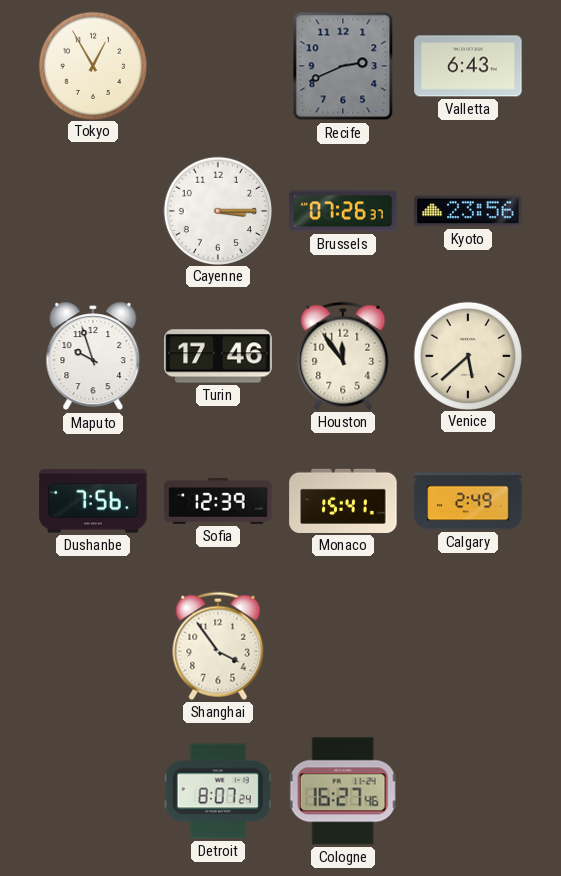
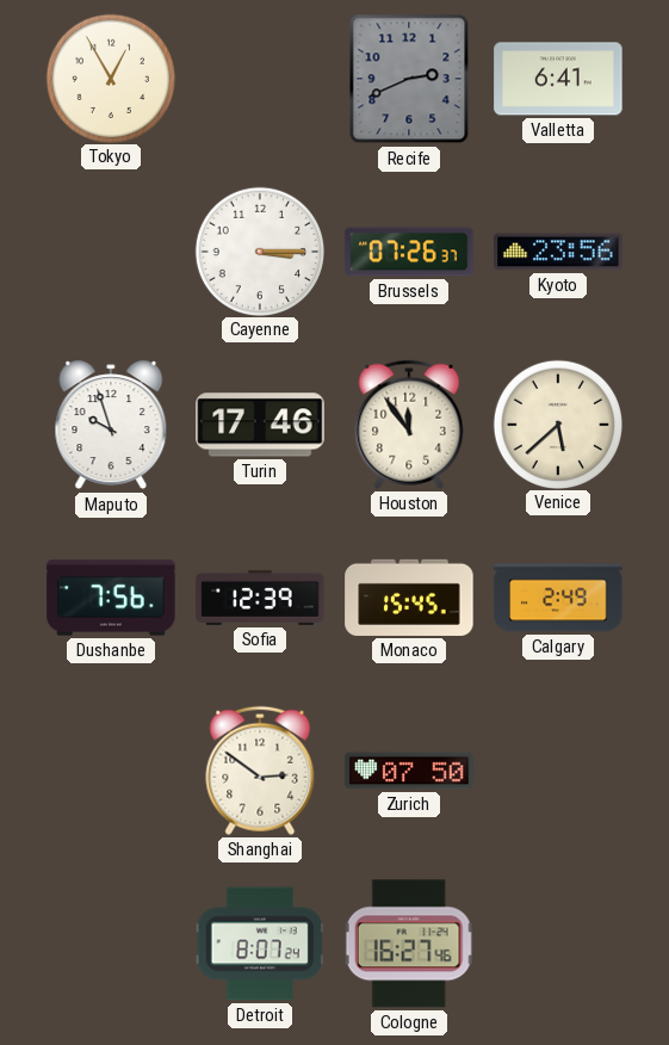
Valletta: 6:43 -> 6:41
Monaco: 15:41 -> 15:45
Shanghai: 3:54 -> 2:51
Zurich: none -> 07:50
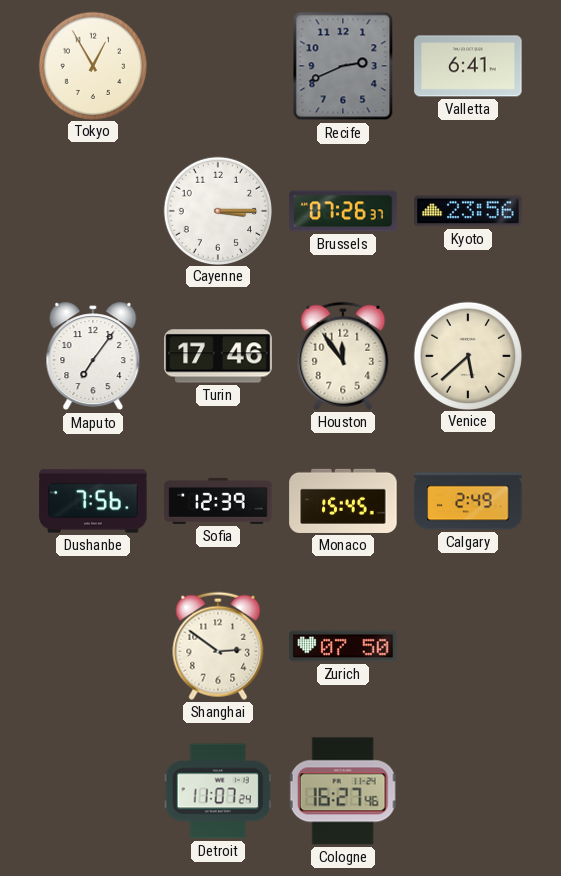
Maputo: 9:57 -> 7:06
Detroit: 8:07 -> 11:07
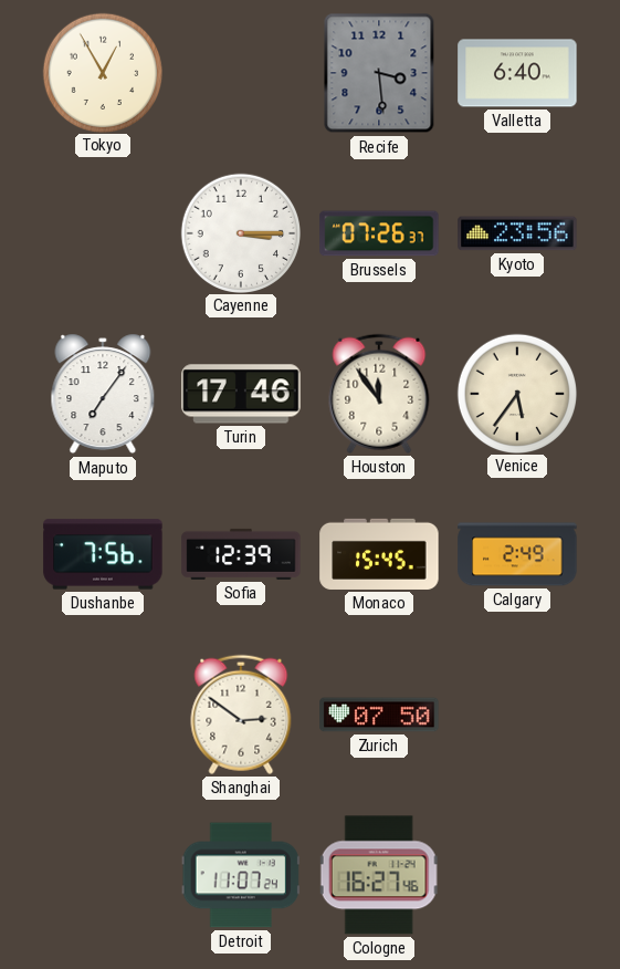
Recife: 2:41 -> 3:29
Valletta: 6:41 -> 6:40
Venice: 5:38 -> 5:36
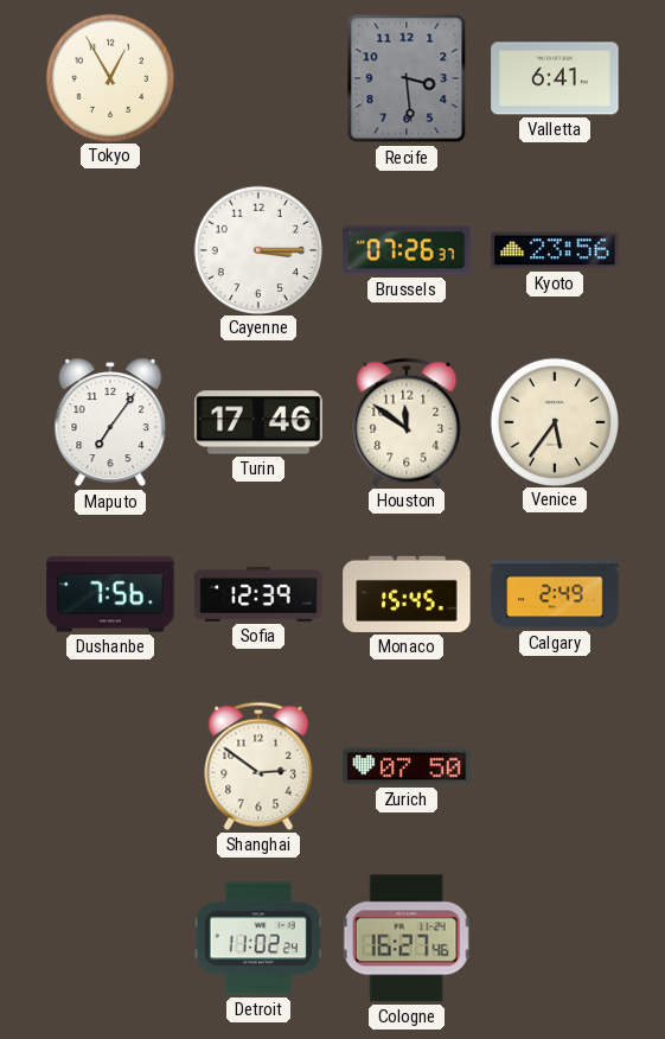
Valletta: 6:40 -> 6:41
Houston: 11:54 -> 11:51
Detroit: 11:07 -> 11:02
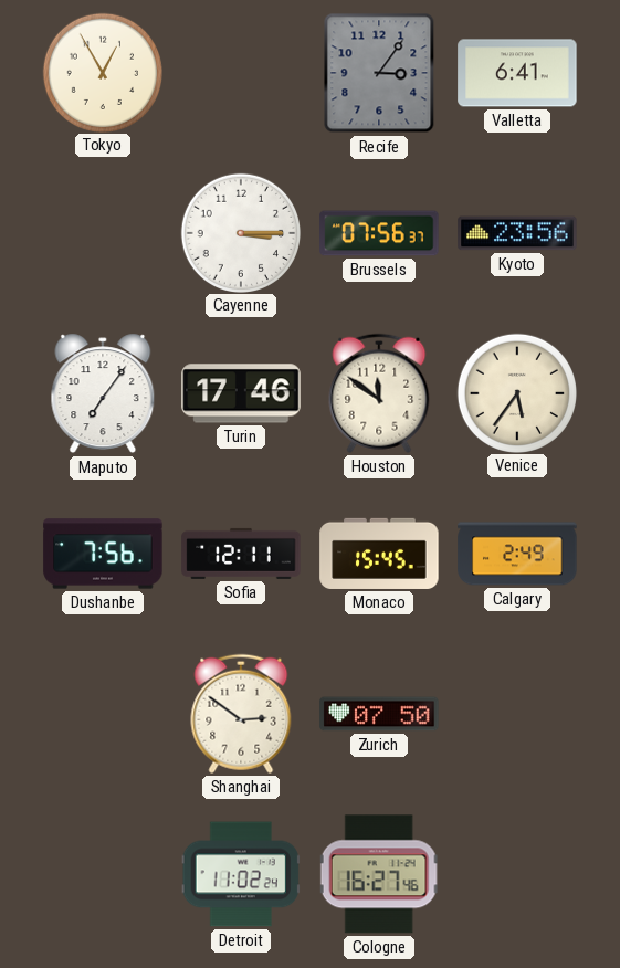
Recife: 3:29 -> 3:06
Brussels: 07:26 -> 07:56
Sofia: 12:39 -> 12:11
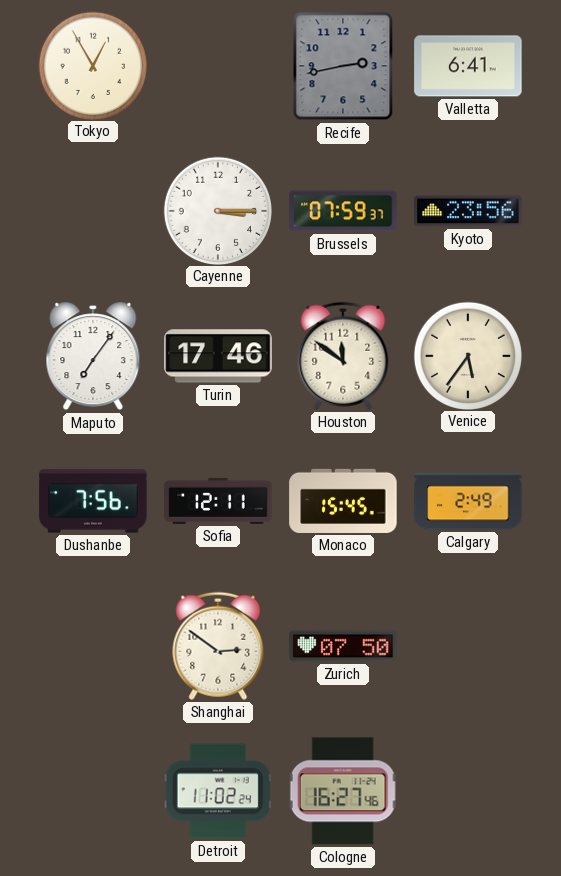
Recife: 3:06 -> 2:43
Brussels: 07:56 -> 07:59
